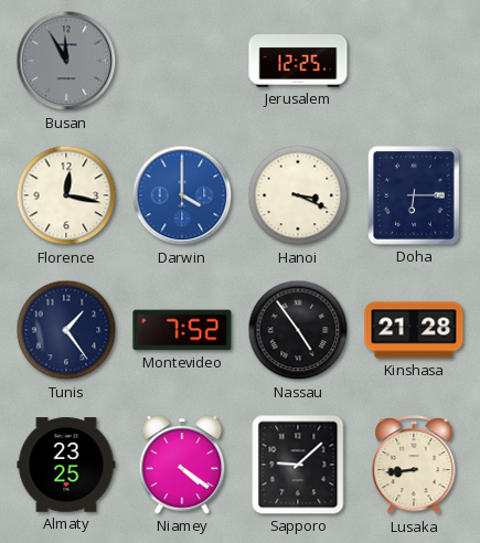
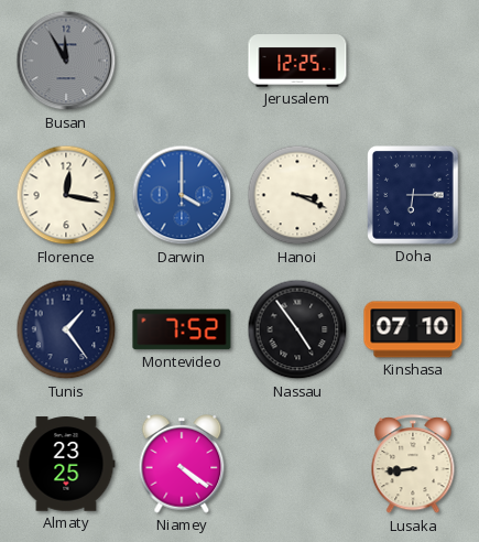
Kinshasa: 21:28 -> 07:10
Sapporo: 9:08 -> none
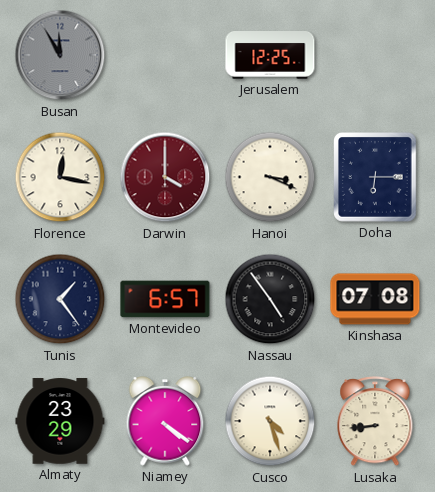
Darwin dial: blue -> burgundy
Montevideo: 7:52 -> 6:57
Kinshasa: 07:10 -> 07:08
Almaty: 23:25 -> 23:29
Cusco: none -> 4:27
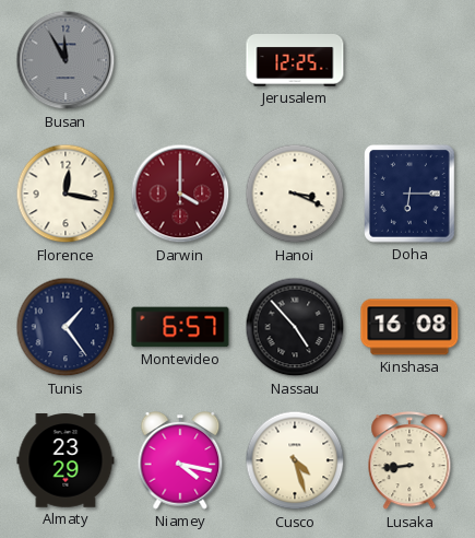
Nassau: 4:54 -> 4:53
Kinshasa: 07:08 -> 16:08
Niamey: 4:21 -> 4:17
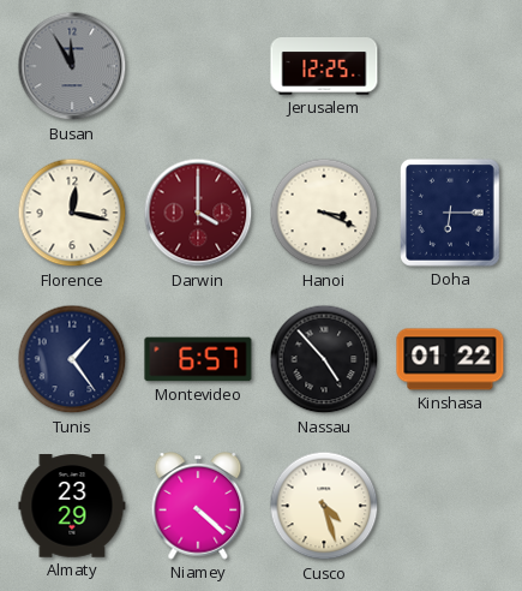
Kinshasa: 16:08 -> 01:22
Niamey: 4:17 -> 4:22
Lusaka: 8:44 -> none
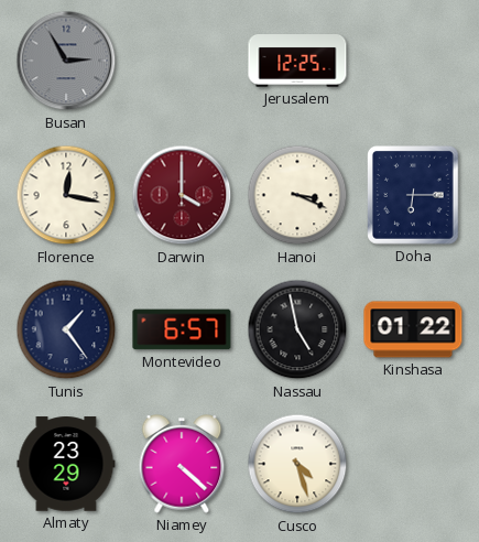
Busan: 11:55 -> 2:55
Nassau: 4:53 -> 4:58
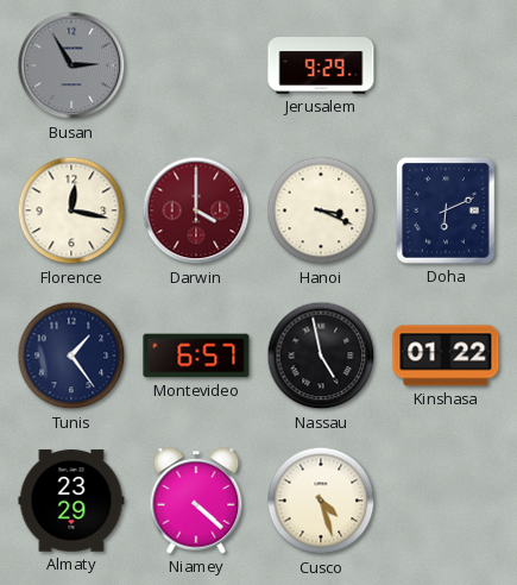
Jerusalem: 12:25 -> 9:29
Doha: 6:15 -> 6:11
